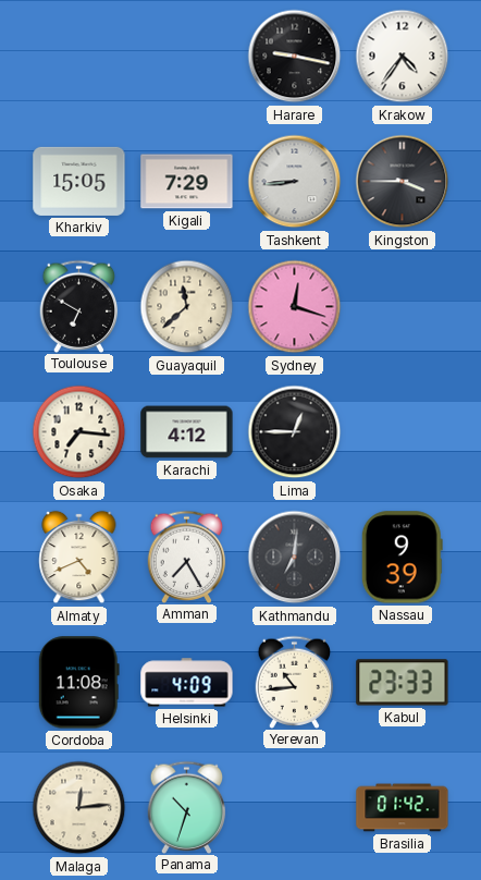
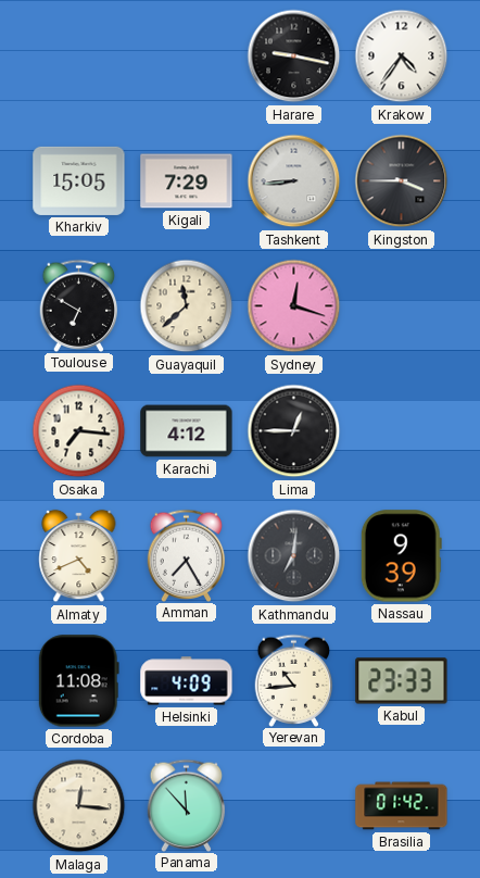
Malaga: 12:14 -> 12:16
Panama: 10:33 -> 11:53
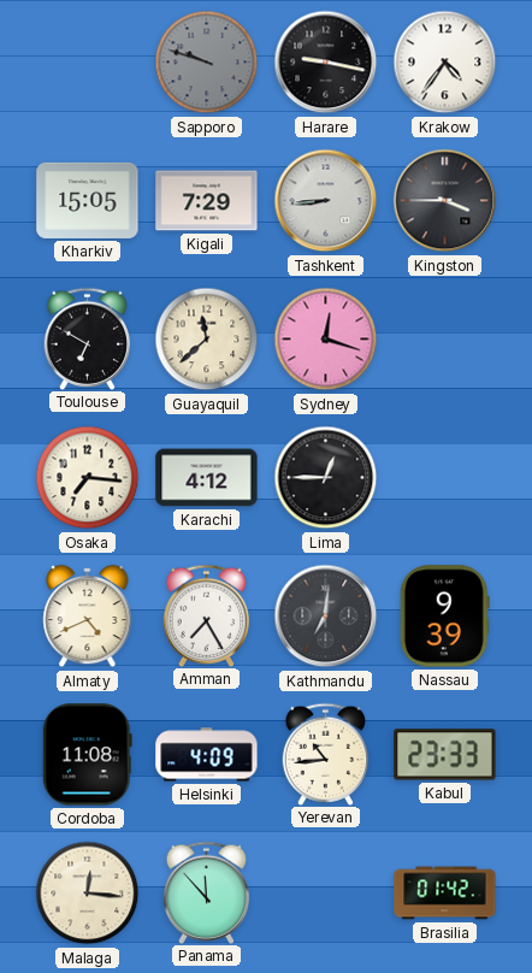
Sapporo: none -> 9:48
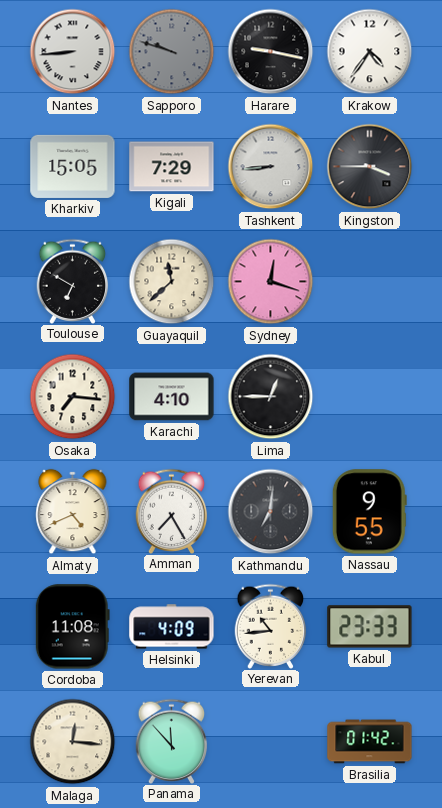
Nantes: none -> 8:44
Karachi: 4:12 -> 4:10
Nassau: 9:39 -> 9:55
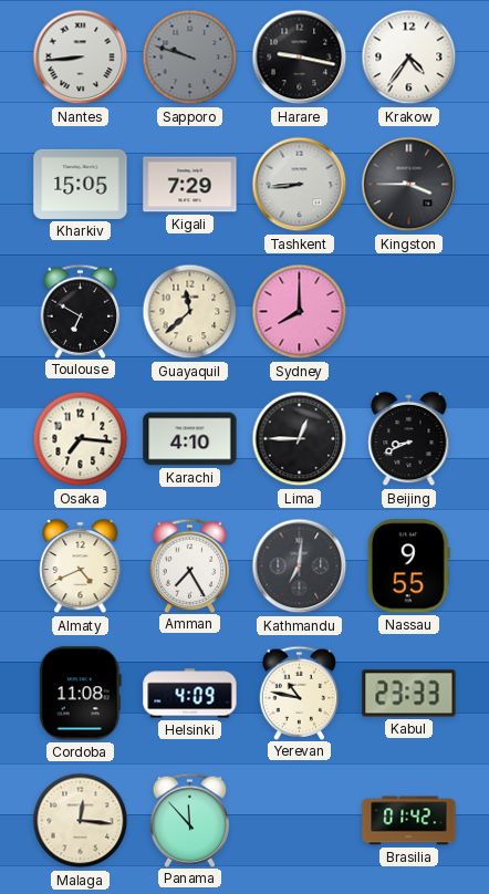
Sydney: 12:18 -> 8:00
Beijing: none -> 8:41
Yerevan: 10:44 -> 10:47
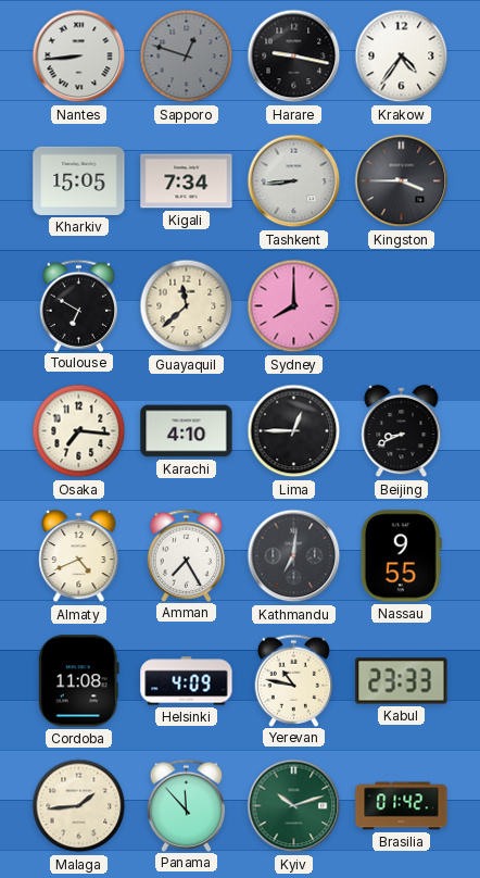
Sapporo: 9:48 -> 12:48
Kigali: 7:29 -> 7:34
Malaga: 12:16 -> 1:44
Kyiv: none -> 10:12
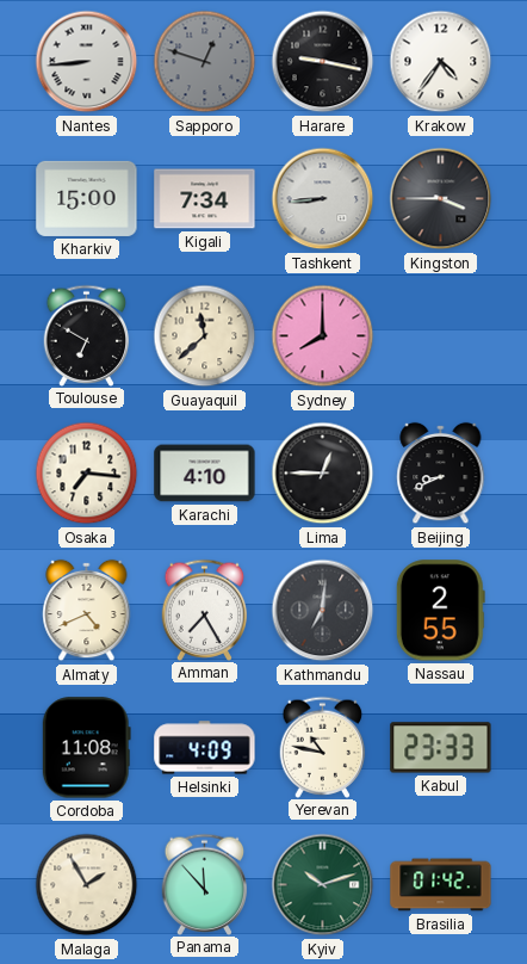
Kharkiv: 15:05 -> 15:00
Nassau: 9:55 -> 2:55
Malaga: 1:44 -> 1:55
